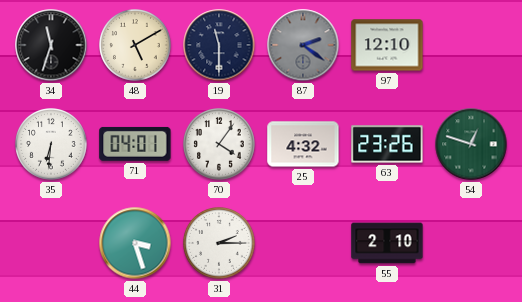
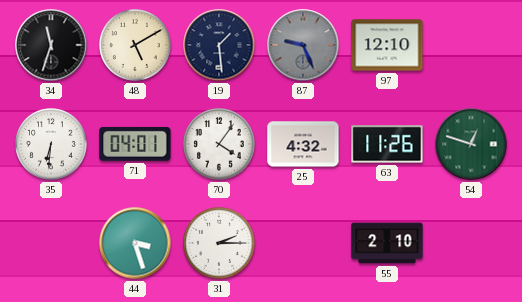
19: 11:30 -> 1:29
87: 2:21 -> 9:26
63: 23:26 -> 11:26
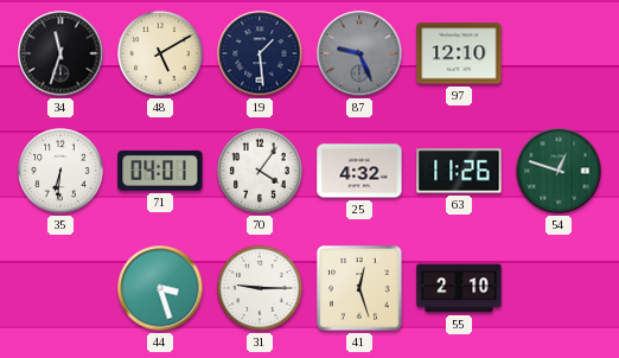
31: 2:15 -> 9:15
41: none -> 12:27
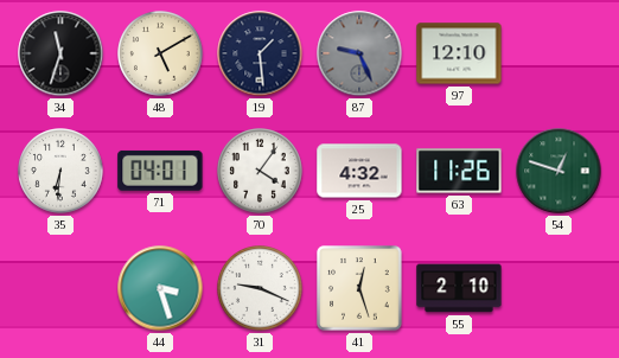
31: 9:15 -> 9:19
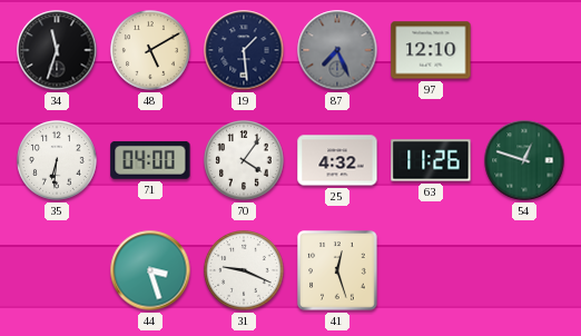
87: 9:26 -> 7:26
71: 04:01 -> 04:00
55: 2:10 -> none
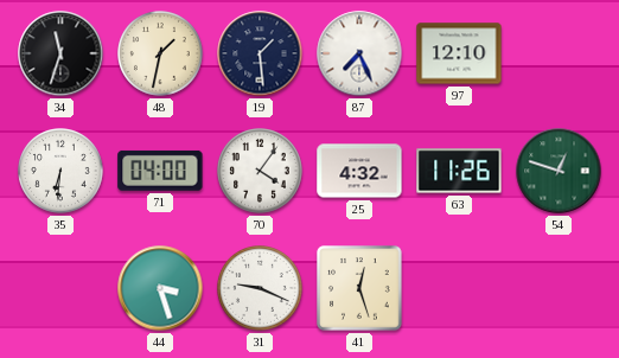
48: 5:10 -> 1:32
87 dial: grey -> white
